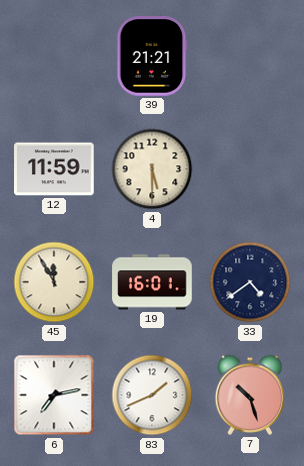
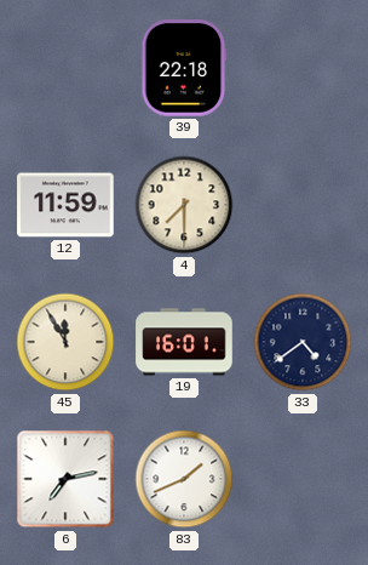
39: 21:21 -> 22:18
4: 5:30 -> 7:30
7: 10:27 -> none
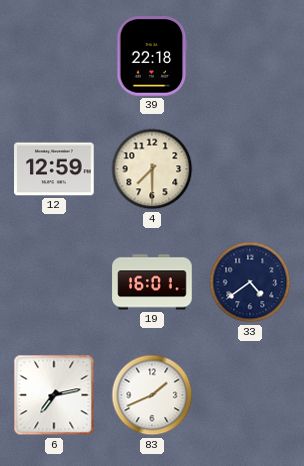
12: 11:59 -> 12:59
45: 11:55 -> none
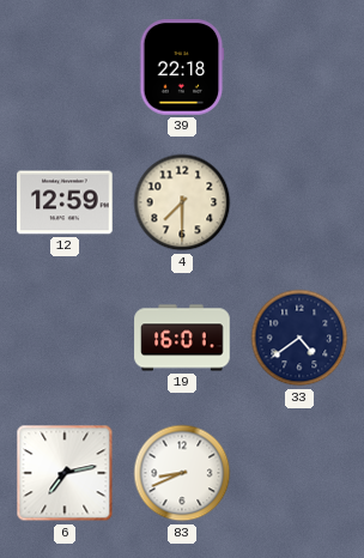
83: 1:41 -> 8:41
